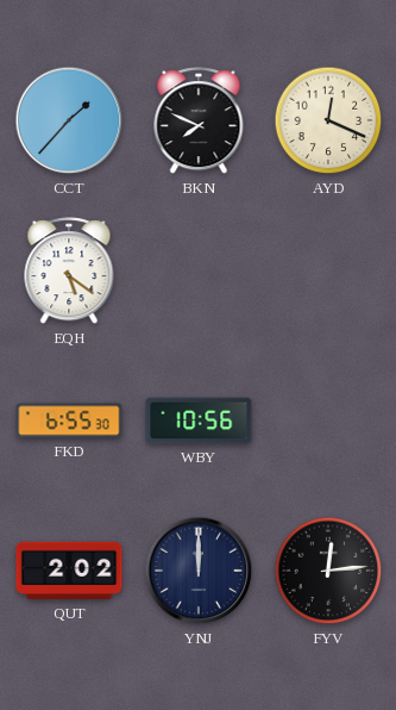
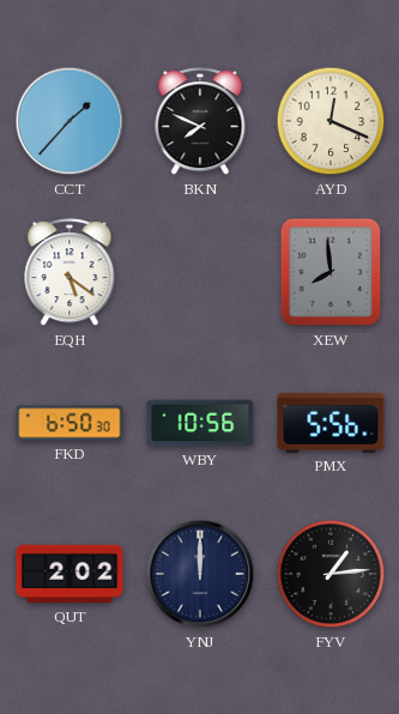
XEW: none -> 7:59
FKD: 6:55 -> 6:50
PMX: none -> 5:56
FYV: 12:14 -> 1:14
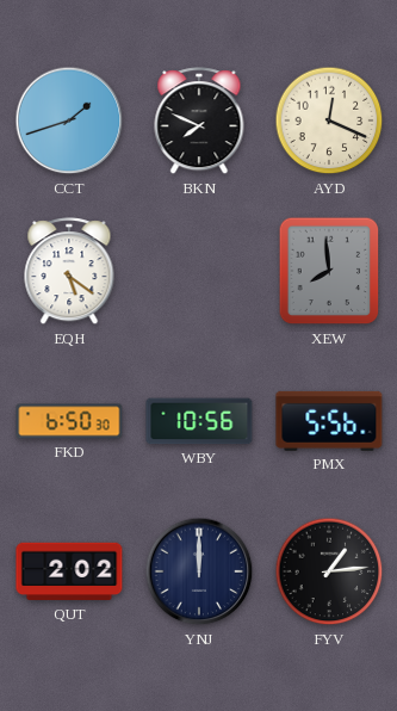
CCT: 1:37 -> 1:42
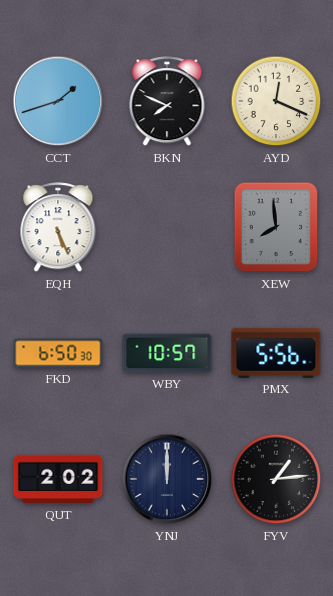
EQH: 5:21 -> 5:26
WBY: 10:56 -> 10:57
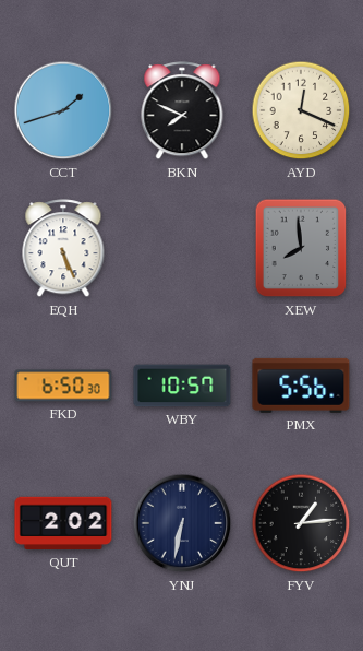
YNJ: 12:00 -> 6:32
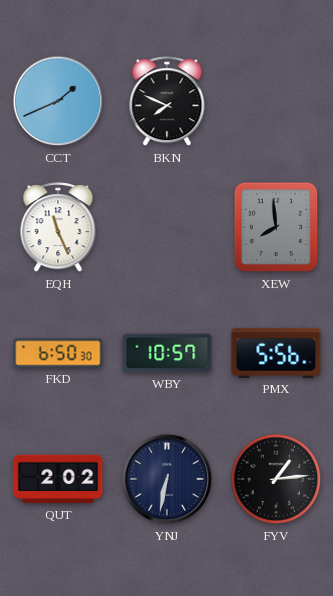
CCT: 1:42 -> 1:41
AYD: 12:19 -> none
EQH: 5:26 -> 11:26
